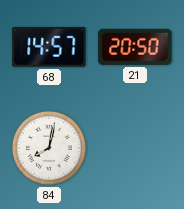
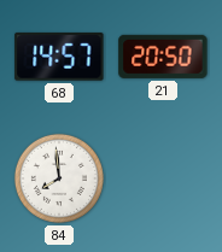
84: 8:02 -> 7:59
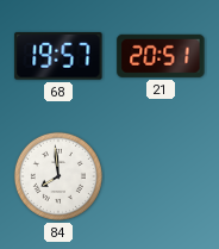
68: 14:57 -> 19:57
21: 20:50 -> 20:51
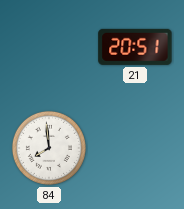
68: 19:57 -> none
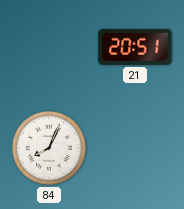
84: 7:59 -> 8:04
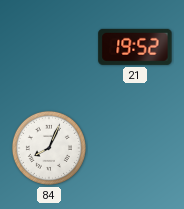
21: 20:51 -> 19:52
